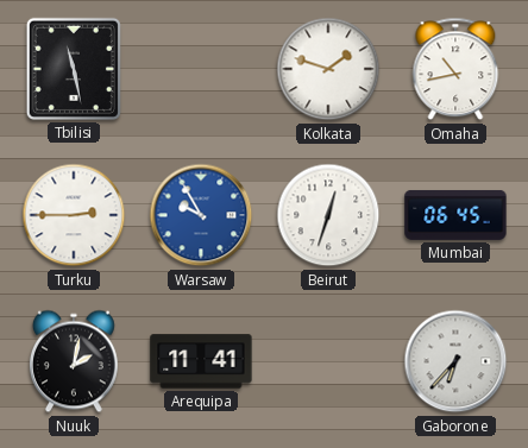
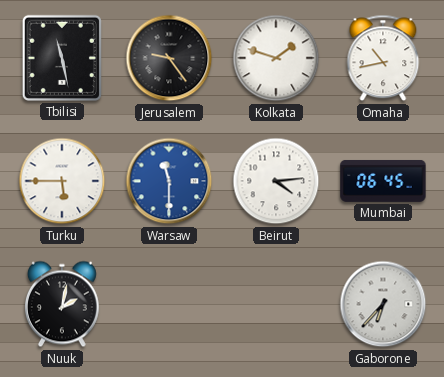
Jerusalem: none -> 9:24
Turku: 2:45 -> 5:45
Warsaw: 9:55 -> 11:30
Beirut: 12:33 -> 4:14
Arequipa: 11:41 -> none
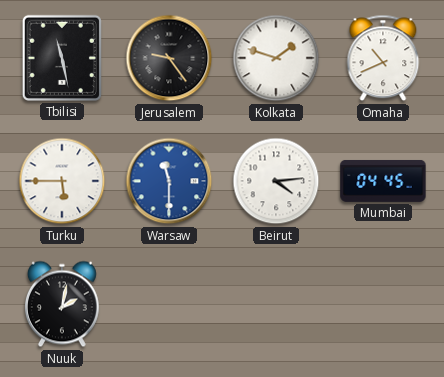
Omaha: 10:43 -> 10:41
Mumbai: 06:45 -> 04:45
Gaborone: 6:37 -> none
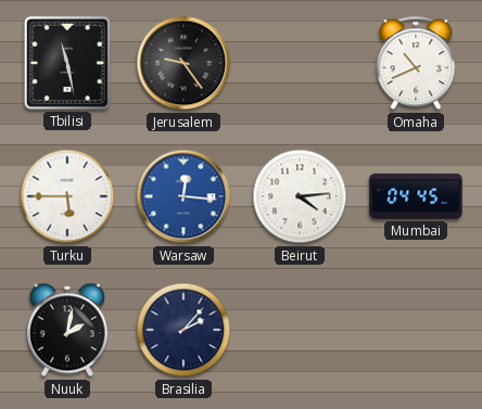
Kolkata: 1:48 -> none
Warsaw: 11:30 -> 12:16
Brasilia: none -> 2:07
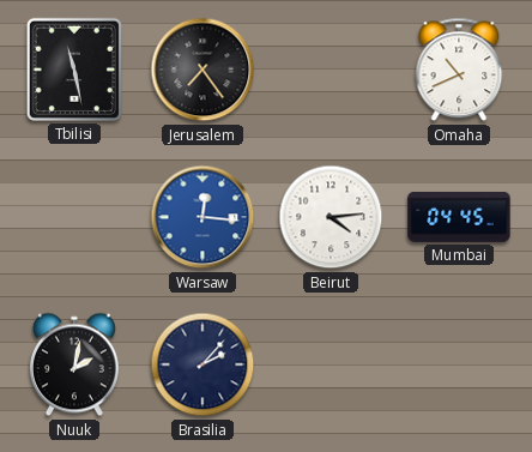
Jerusalem: 9:24 -> 7:24
Turku: 5:45 -> none
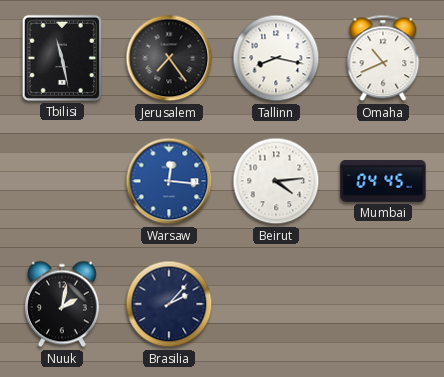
Tallinn: none -> 8:17
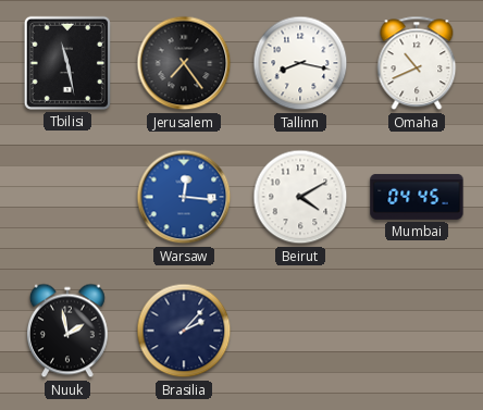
Beirut: 4:14 -> 4:10
Nuuk: 2:02 -> 1:58
